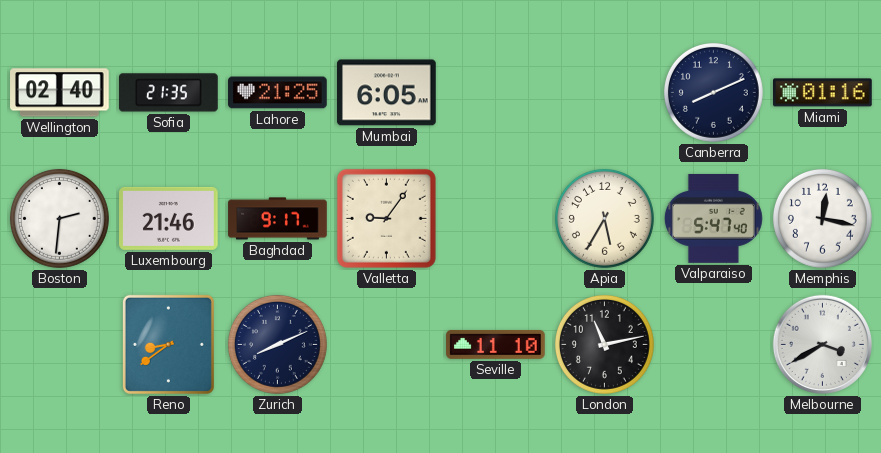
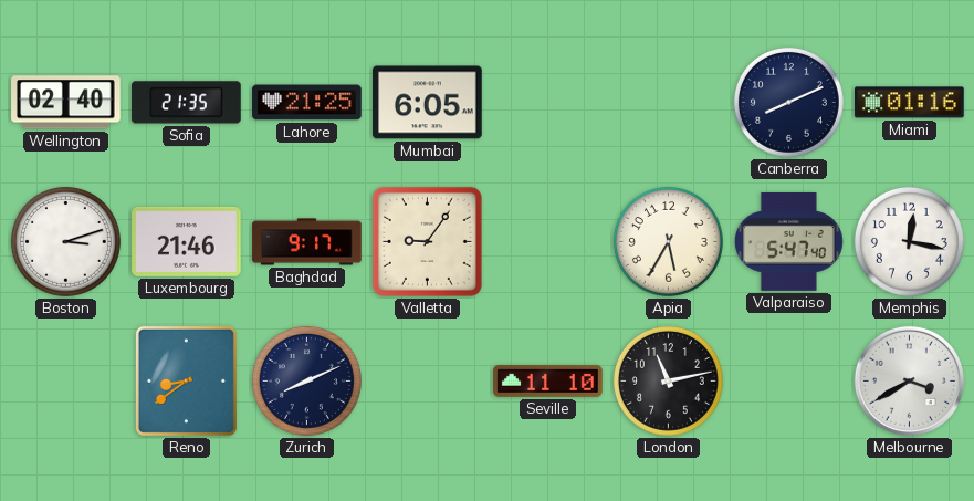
Boston: 2:31 -> 3:12
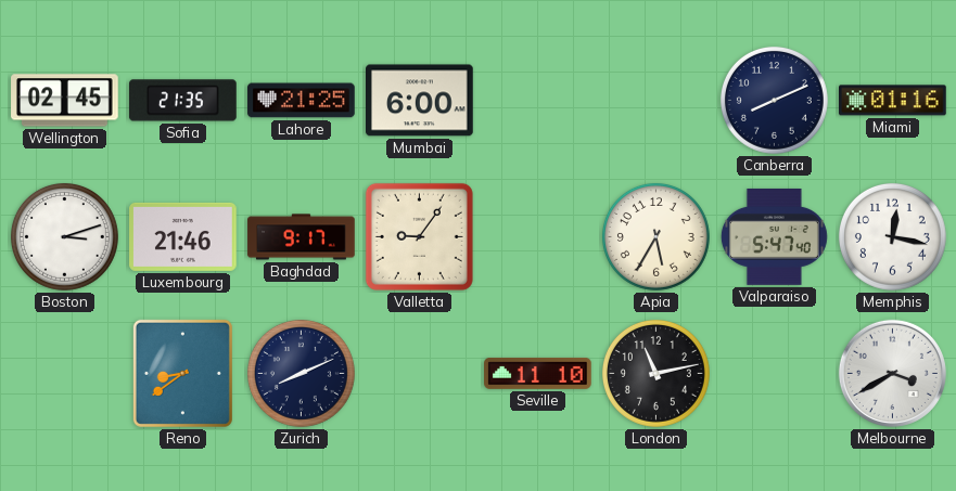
Wellington: 02:40 -> 02:45
Mumbai: 6:05 -> 6:00
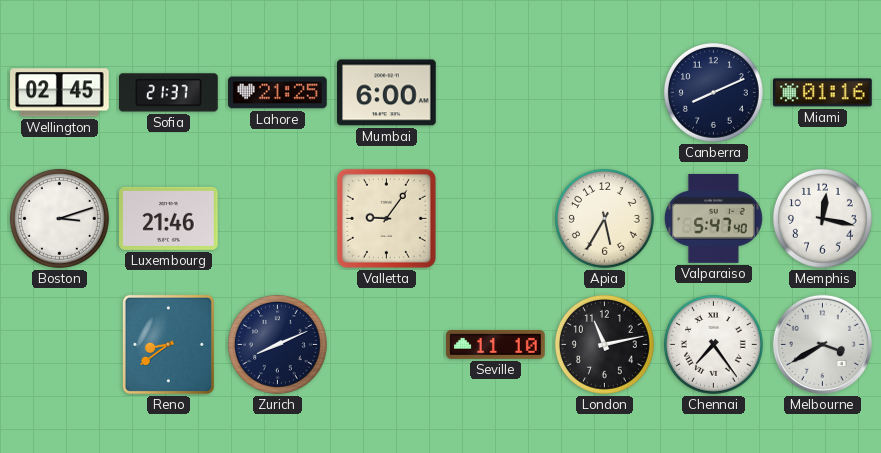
Sofia: 21:35 -> 21:37
Baghdad: 9:17 -> none
Chennai: none -> 7:24
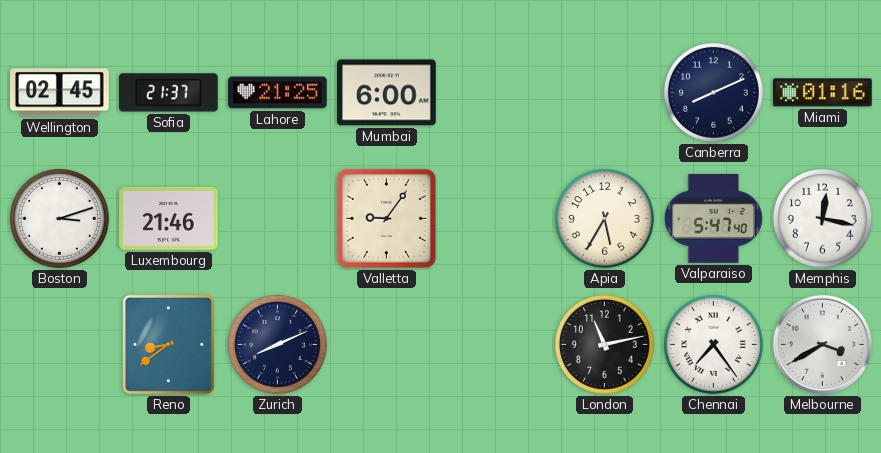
Seville: 11:10 -> none
